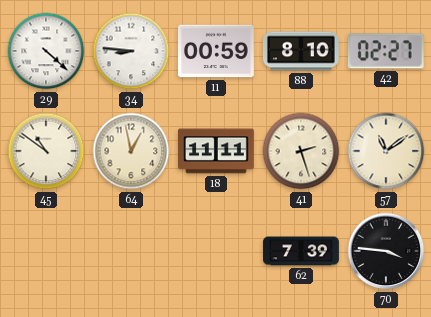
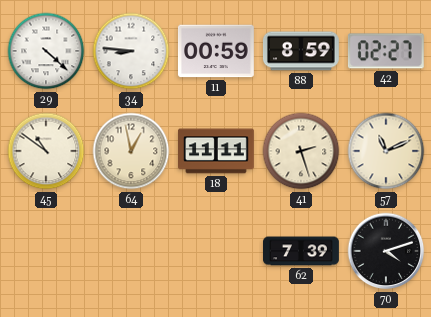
88: 8:10 -> 8:59
57: 11:09 -> 11:11
70: 3:46 -> 4:12
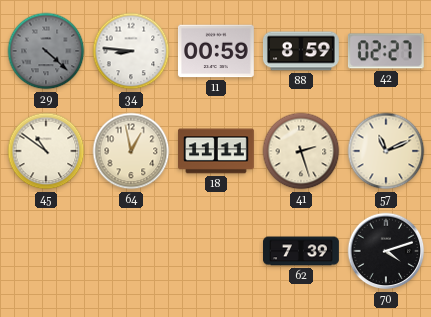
29 dial: white -> grey
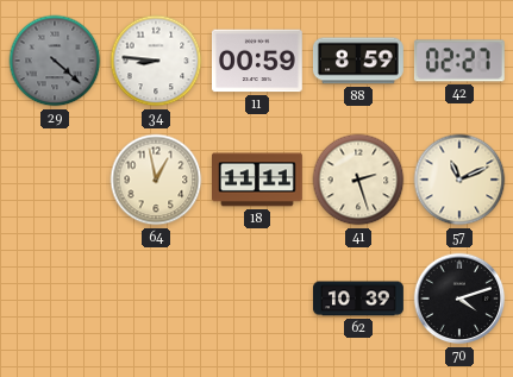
45: 10:51 -> none
62: 7:39 -> 10:39
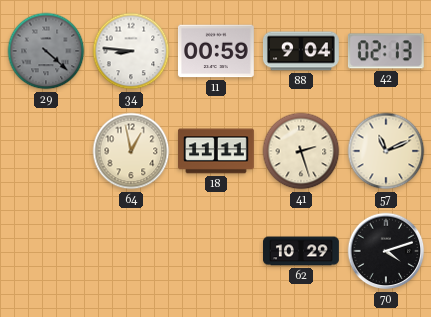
88: 8:59 -> 9:04
42: 02:27 -> 02:13
62: 10:39 -> 10:29
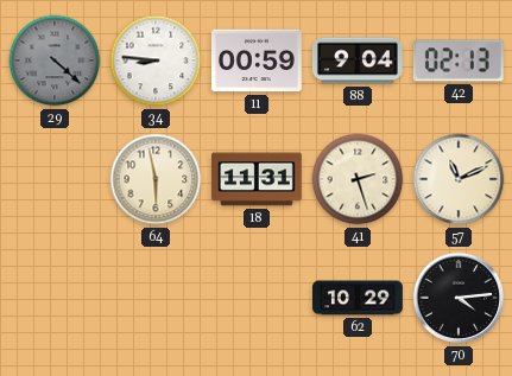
64: 12:58 -> 5:58
18: 11:11 -> 11:31
70: 4:12 -> 4:14
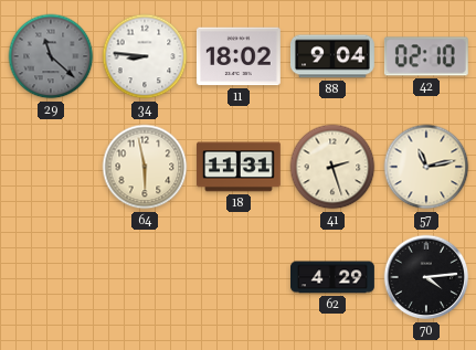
29: 4:22 -> 11:22
11: 00:59 -> 18:02
42: 02:13 -> 02:10
57: 11:11 -> 11:13
62: 10:29 -> 4:29
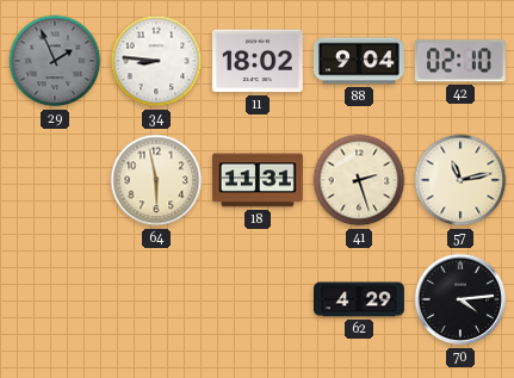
29: 11:22 -> 1:56
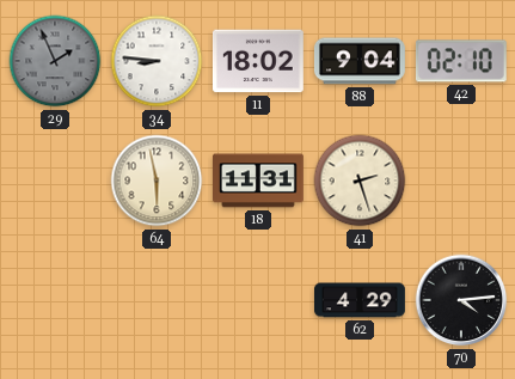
57: 11:13 -> none
